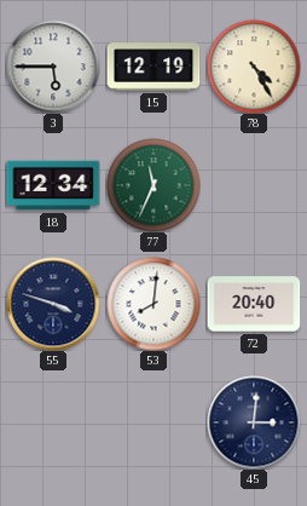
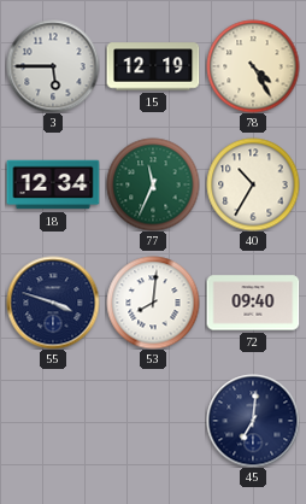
40: none -> 10:35
72: 20:40 -> 09:40
45: 3:01 -> 7:01
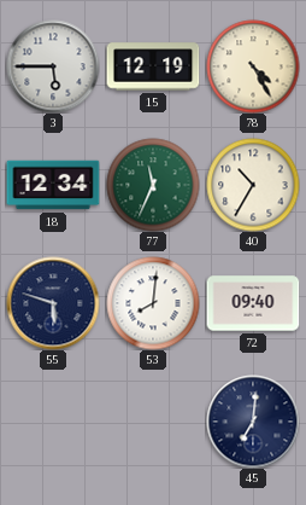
55: 3:48 -> 5:48
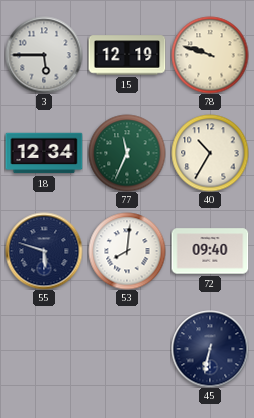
78: 4:25 -> 9:48
45: 7:01 -> 6:32
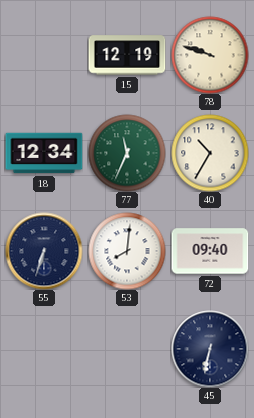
3: 5:45 -> none
55: 5:48 -> 6:33
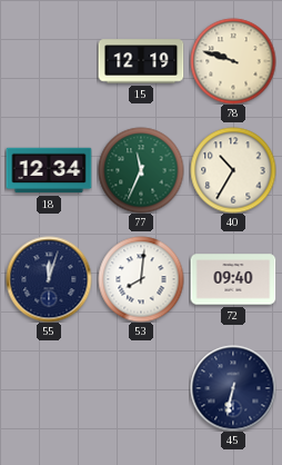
55: 6:33 -> 12:03
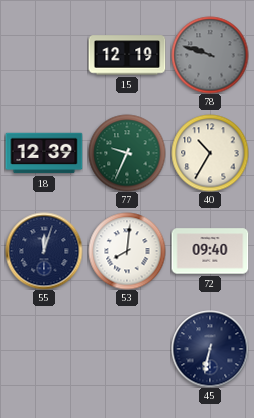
78 dial: cream -> grey
18: 12:34 -> 12:39
77: 11:34 -> 9:34
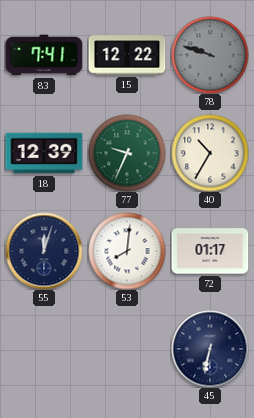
83: none -> 7:41
15: 12:19 -> 12:22
72: 09:40 -> 01:17
